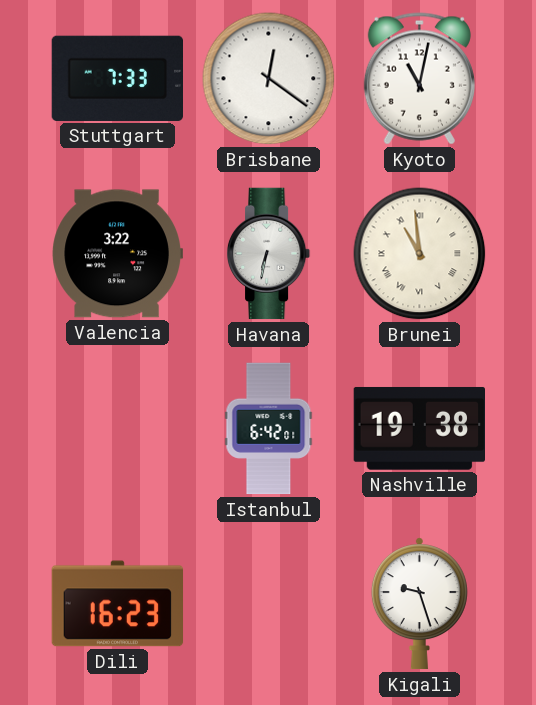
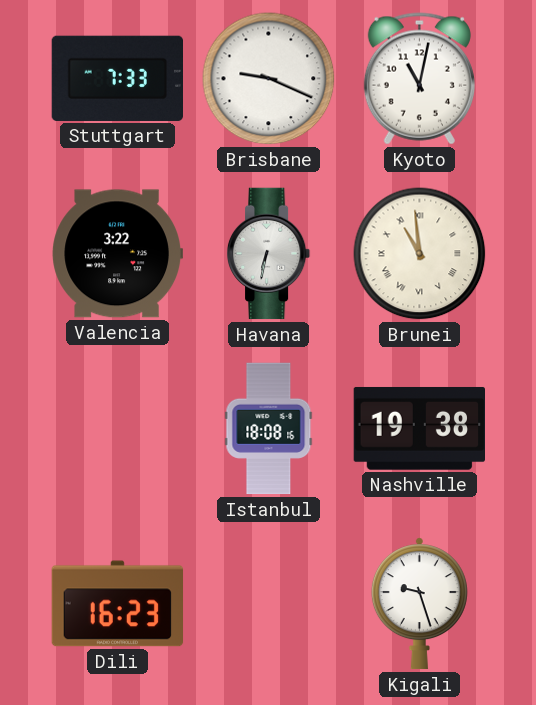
Brisbane: 12:21 -> 9:19
Istanbul: 6:42 -> 18:08
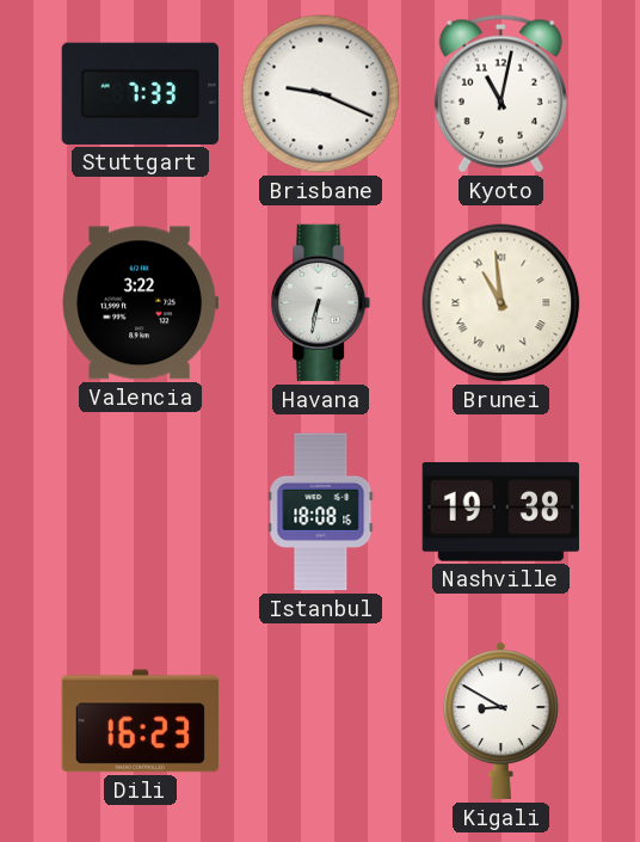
Kigali: 9:27 -> 8:50
